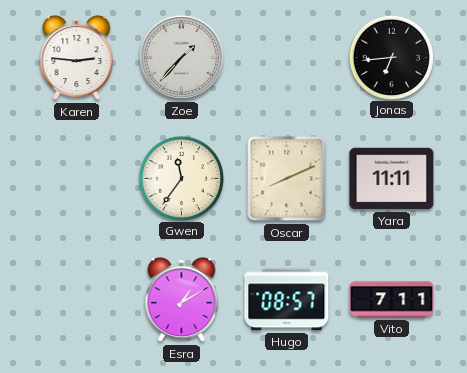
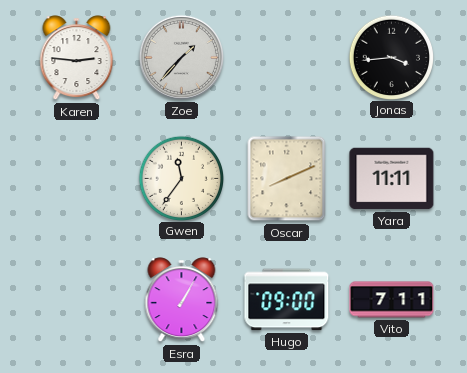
Jonas: 6:44 -> 3:44
Esra: 1:10 -> 1:05
Hugo: 08:57 -> 09:00
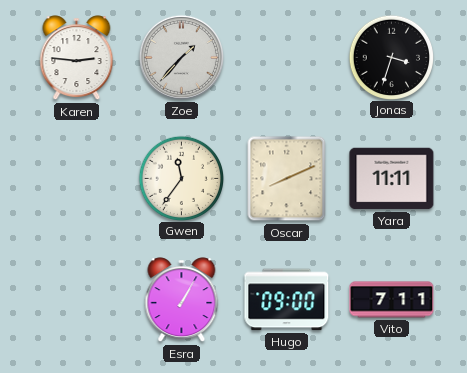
Jonas: 3:44 -> 3:33
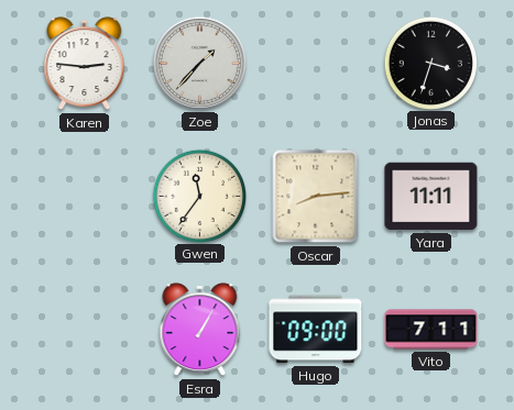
Oscar: 8:11 -> 8:14
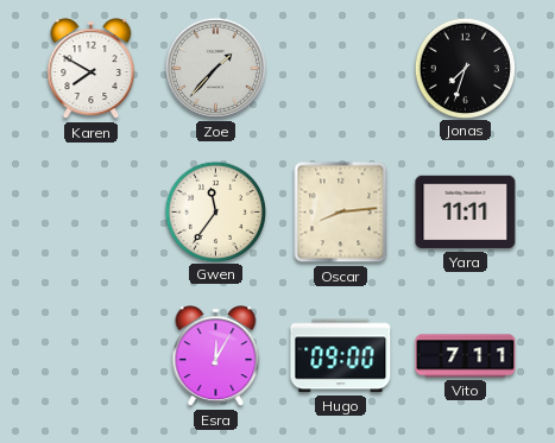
Karen: 2:46 -> 7:50
Jonas: 3:33 -> 7:33
Esra: 1:05 -> 12:05
